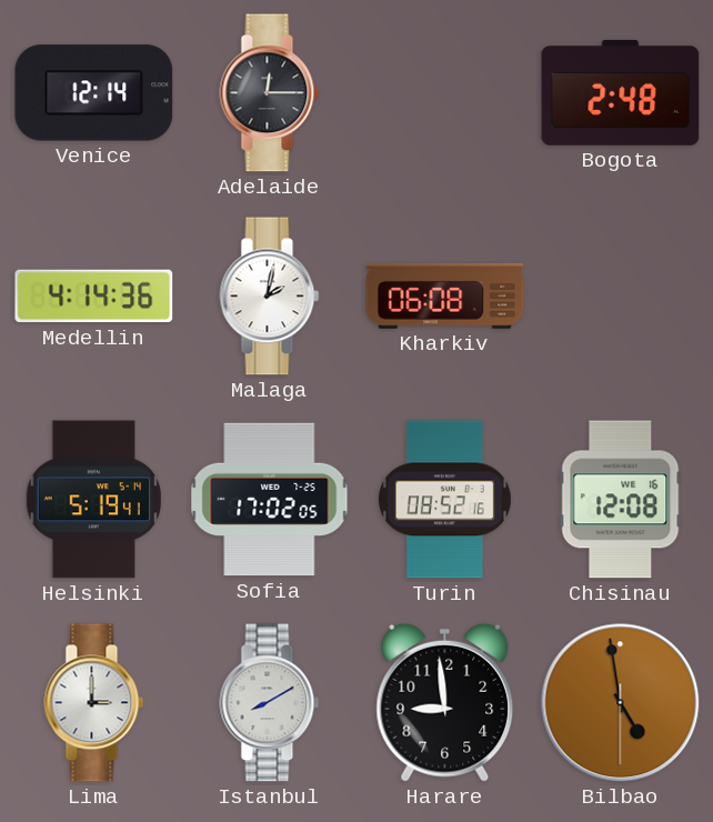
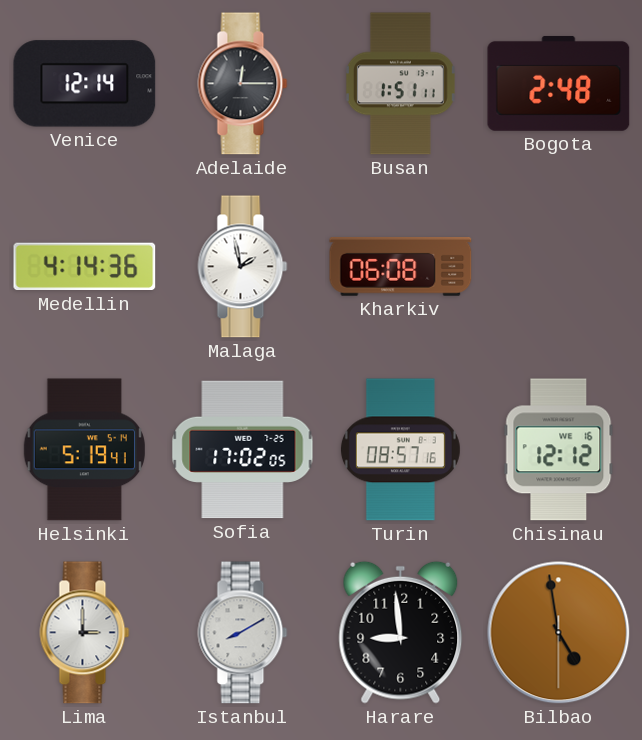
Busan: none -> 1:51
Malaga: 2:02 -> 1:58
Turin: 08:52 -> 08:57
Chisinau: 12:08 -> 12:12
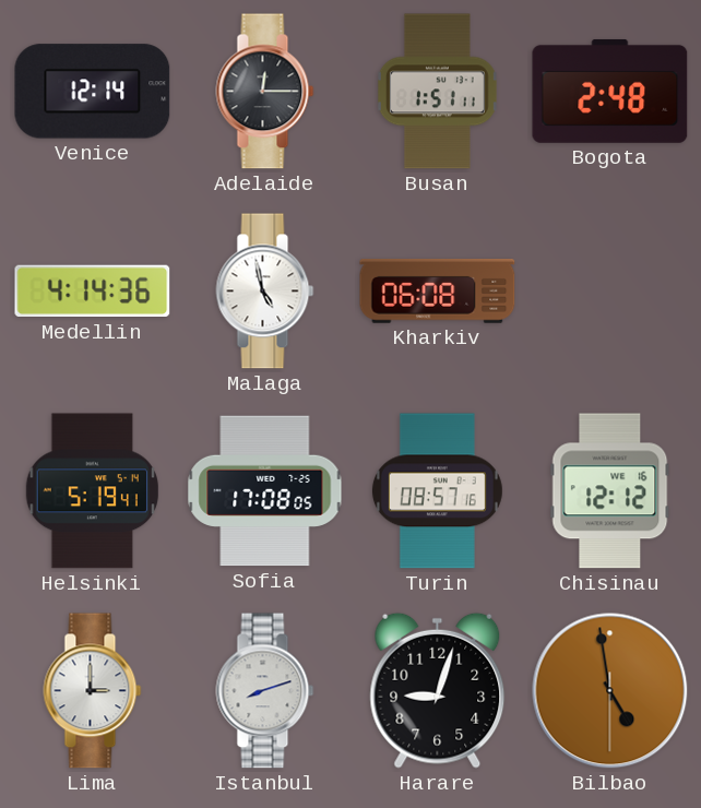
Malaga: 1:58 -> 4:58
Sofia: 17:02 -> 17:08
Istanbul: 8:10 -> 8:12
Harare: 8:59 -> 9:03
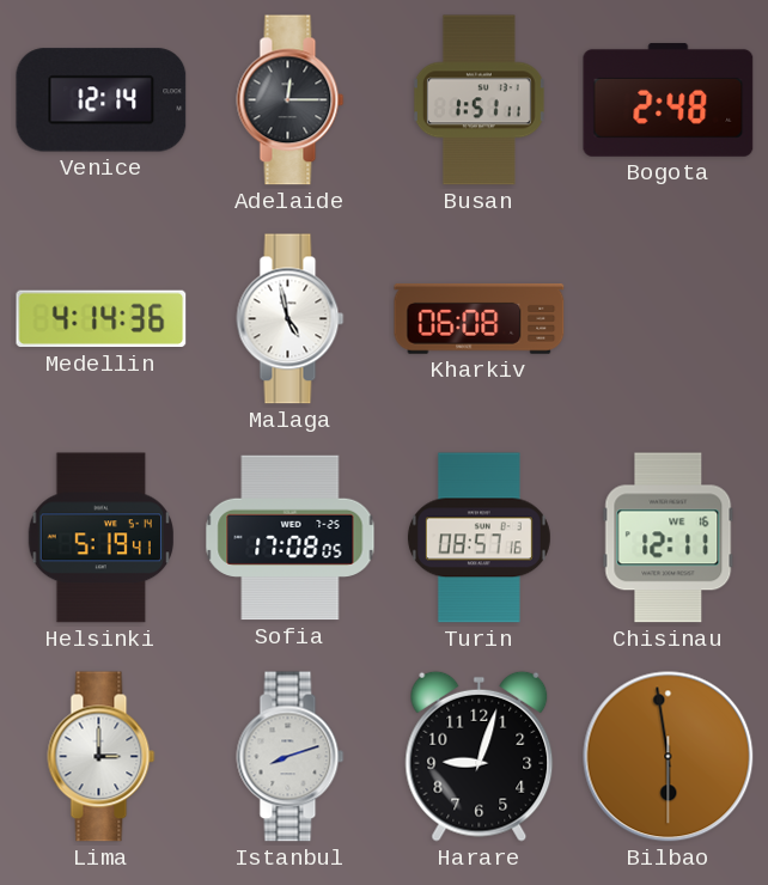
Chisinau: 12:12 -> 12:11
Bilbao: 4:58 -> 5:58
